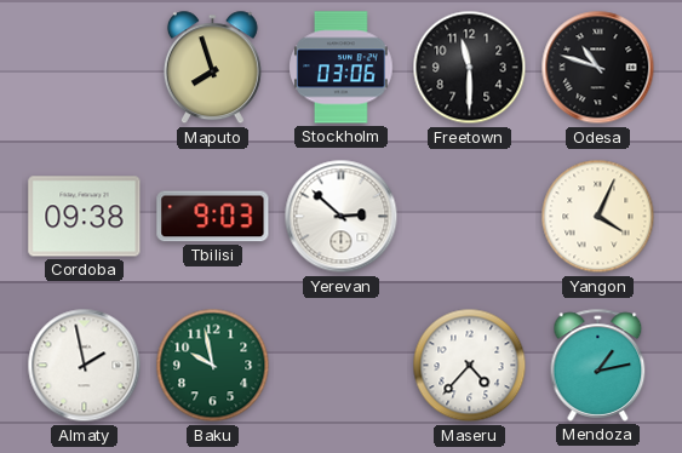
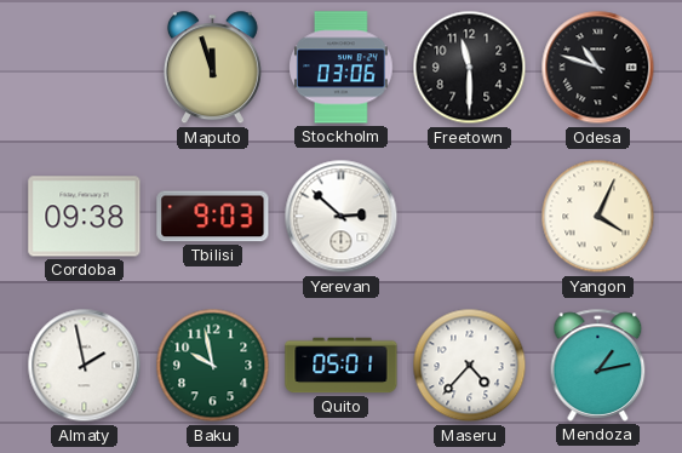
Maputo: 7:57 -> 11:57
Quito: none -> 05:01
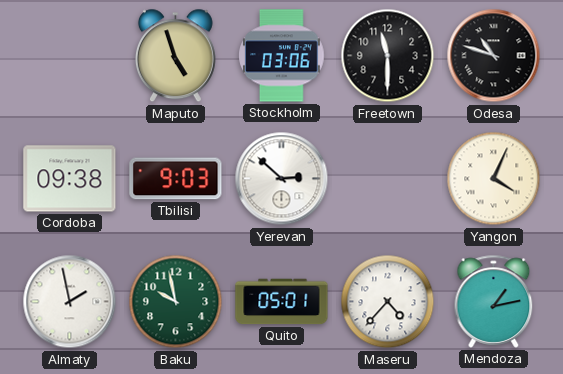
Maputo: 11:57 -> 4:57
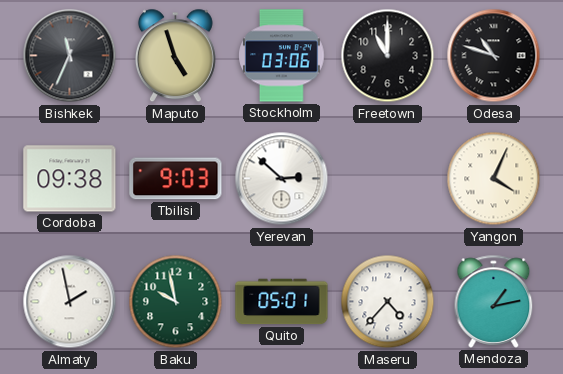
Bishkek: none -> 11:34
Freetown: 11:30 -> 11:00
